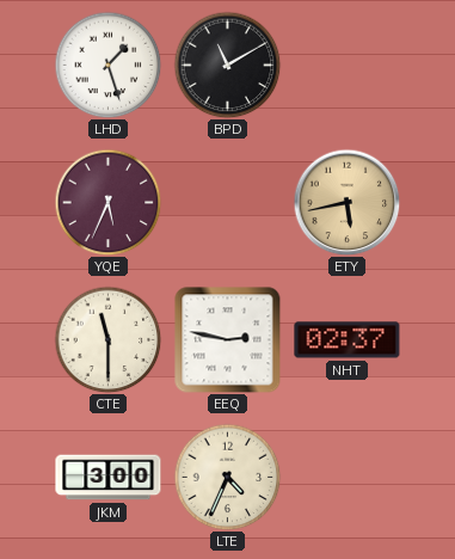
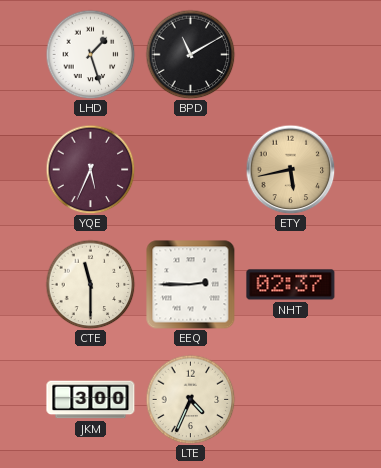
EEQ: 2:47 -> 2:45
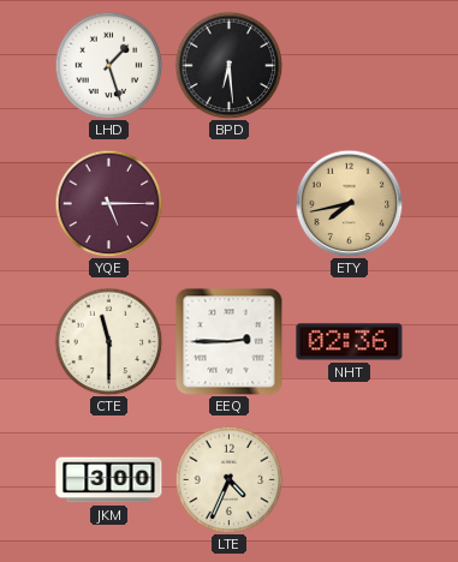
BPD: 11:10 -> 6:29
YQE: 5:34 -> 5:15
ETY: 5:43 -> 7:43
NHT: 02:37 -> 02:36
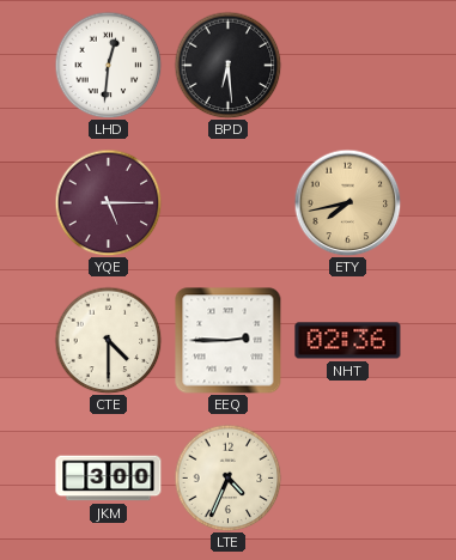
LHD: 1:27 -> 12:31
CTE: 11:30 -> 4:30
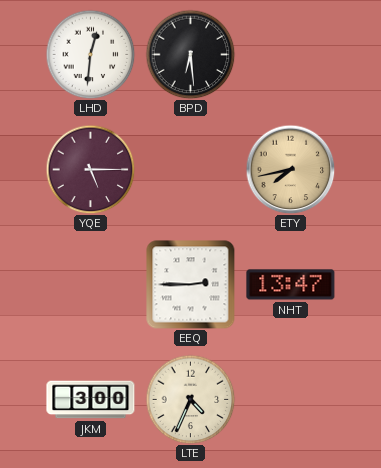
CTE: 4:30 -> none
NHT: 02:36 -> 13:47
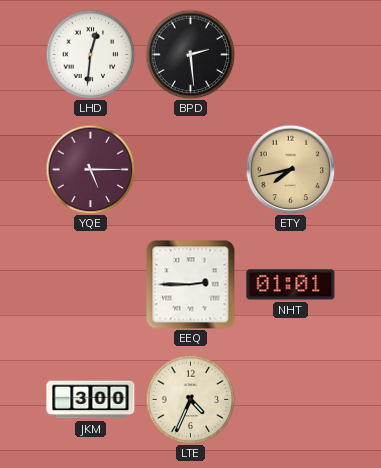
BPD: 6:29 -> 2:29
NHT: 13:47 -> 01:01
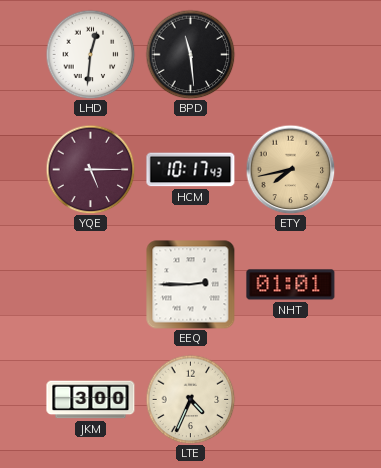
BPD: 2:29 -> 11:29
HCM: none -> 10:17
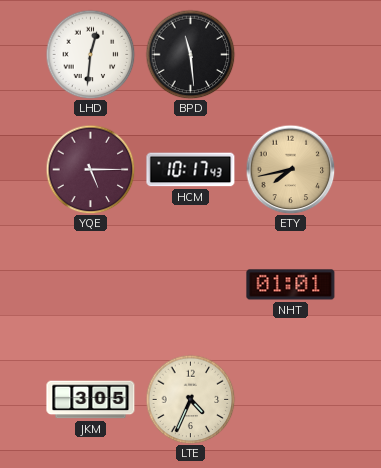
EEQ: 2:45 -> none
JKM: 3:00 -> 3:05
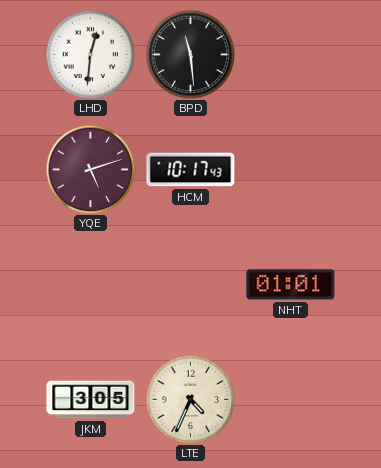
YQE: 5:15 -> 5:12
ETY: 7:43 -> none
